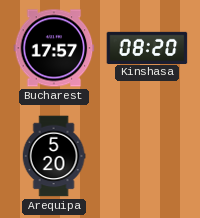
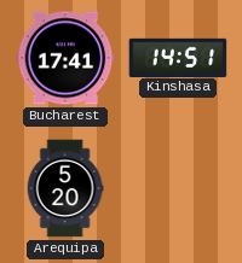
Bucharest: 17:57 -> 17:41
Kinshasa: 08:20 -> 14:51
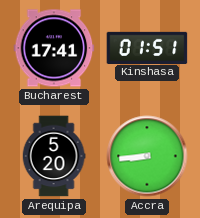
Kinshasa: 14:51 -> 01:51
Accra: none -> 8:44
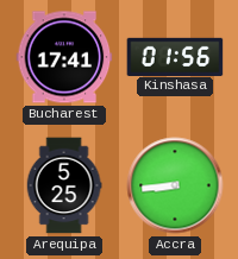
Kinshasa: 01:51 -> 01:56
Arequipa: 5:20 -> 5:25
